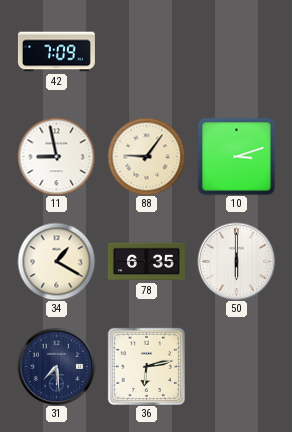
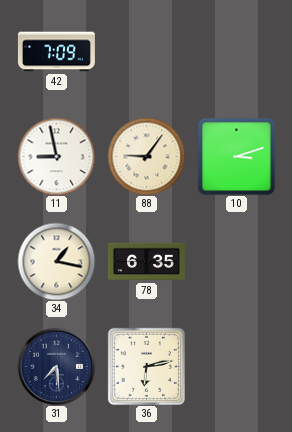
34: 1:20 -> 1:17
50: 6:00 -> none
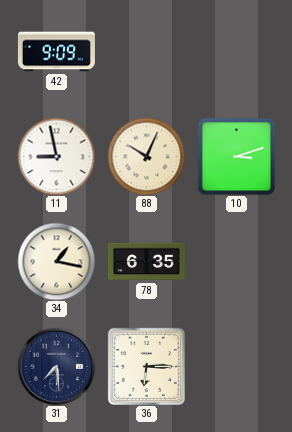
42: 7:09 -> 9:09
88: 9:06 -> 10:04
36: 6:13 -> 6:15
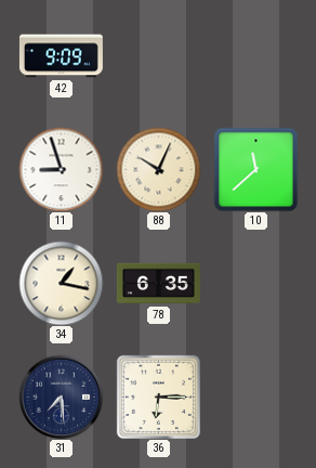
11: 8:58 -> 8:57
10: 3:12 -> 11:38
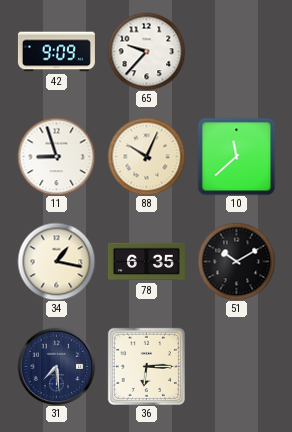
65: none -> 9:37
51: none -> 10:10
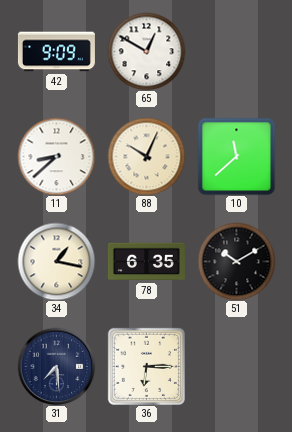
65: 9:37 -> 12:50
11: 8:57 -> 8:38
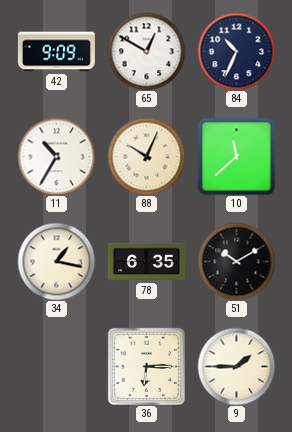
84: none -> 10:34
11: 8:38 -> 10:35
31: 7:29 -> none
9: none -> 1:45
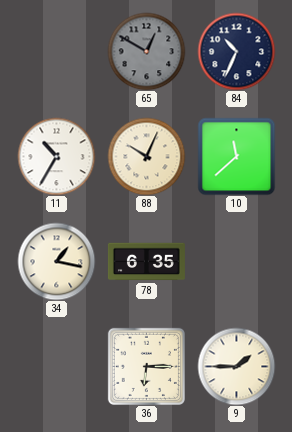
42: 9:09 -> none
65 dial: white -> grey
51: 10:10 -> none
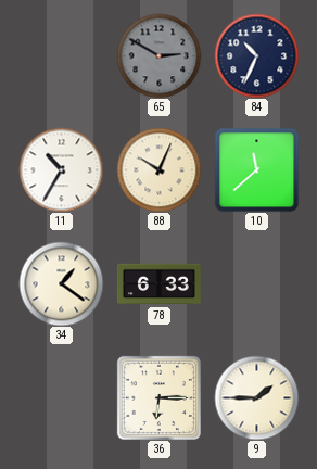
65: 12:50 -> 2:50
34: 1:17 -> 1:21
78: 6:35 -> 6:33
